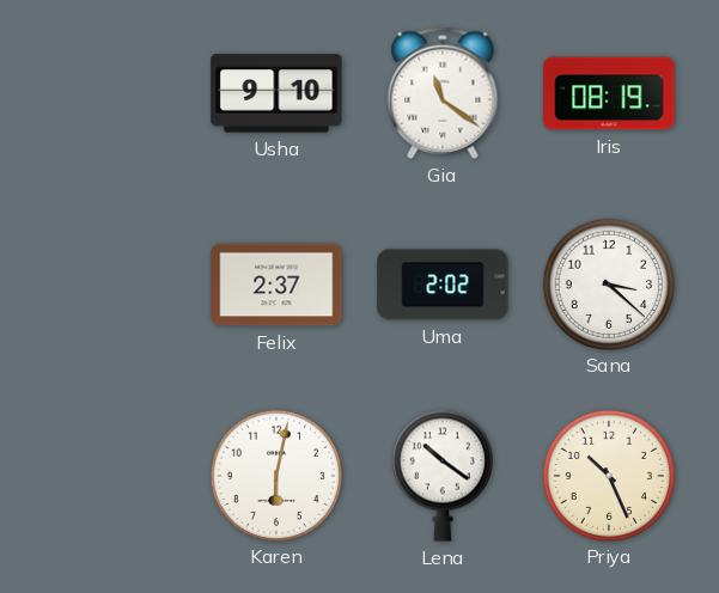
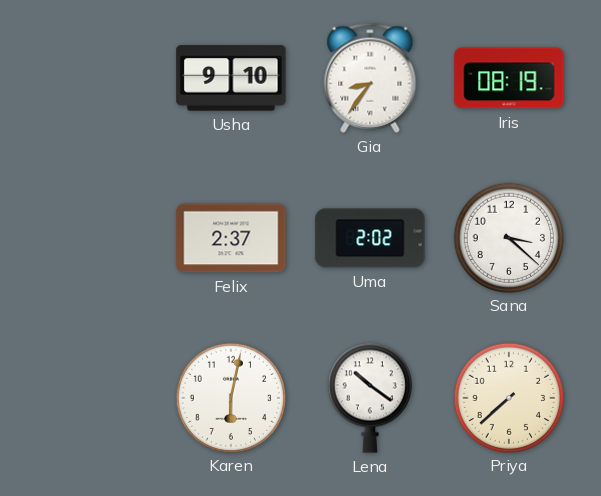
Gia: 11:21 -> 8:36
Priya: 10:26 -> 7:38
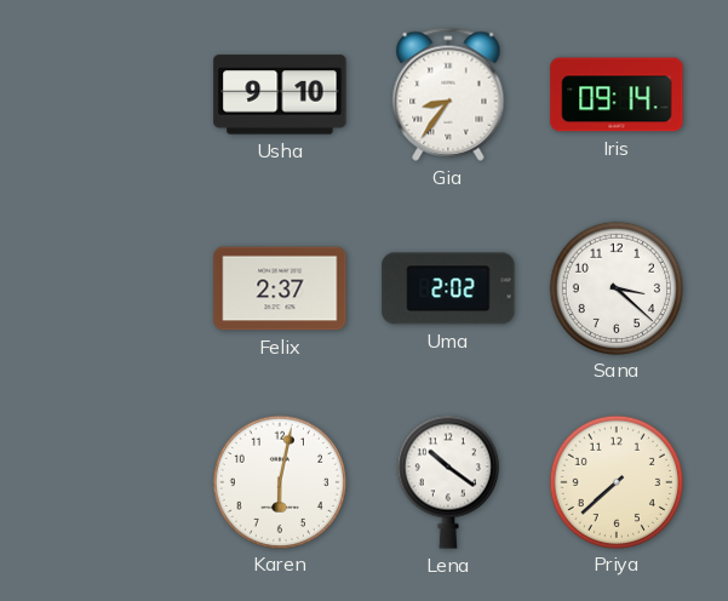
Iris: 08:19 -> 09:14
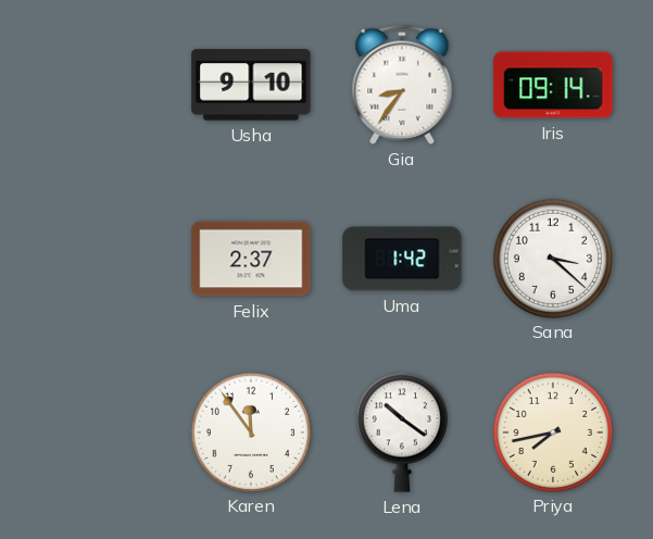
Uma: 2:02 -> 1:42
Karen: 6:02 -> 11:54
Priya: 7:38 -> 7:43
